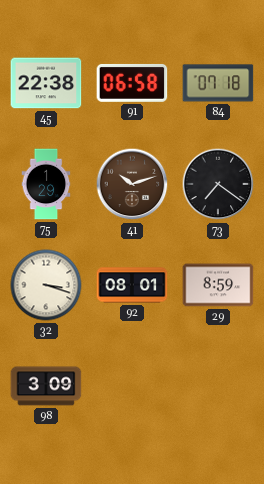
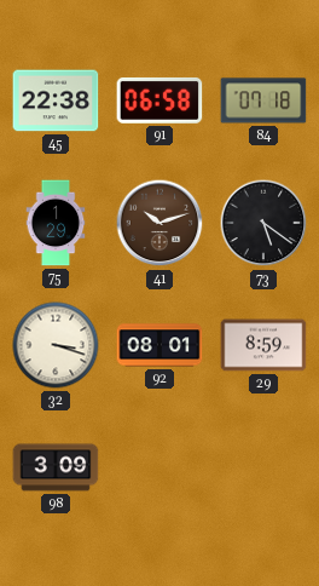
73: 7:21 -> 5:21
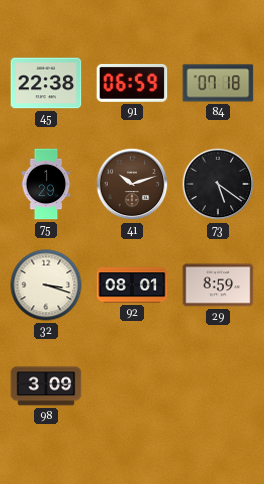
91: 06:58 -> 06:59
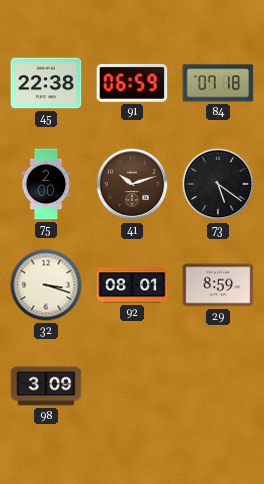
75: 1:29 -> 2:00
